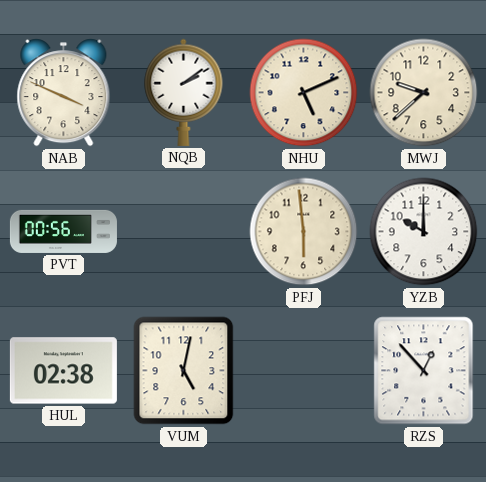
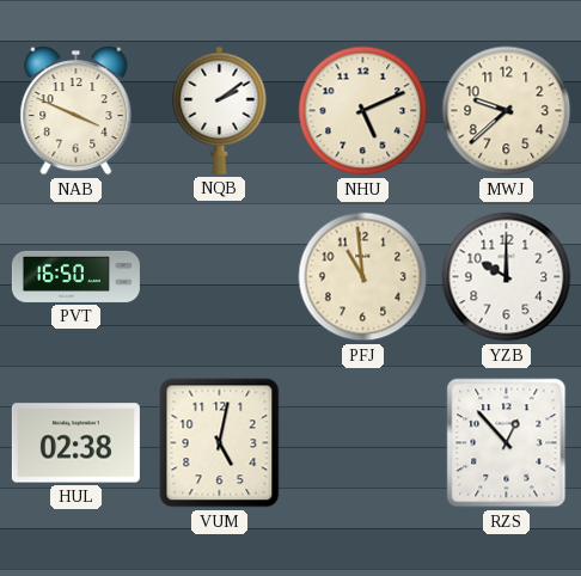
PVT: 00:56 -> 16:50
PFJ: 5:59 -> 10:59
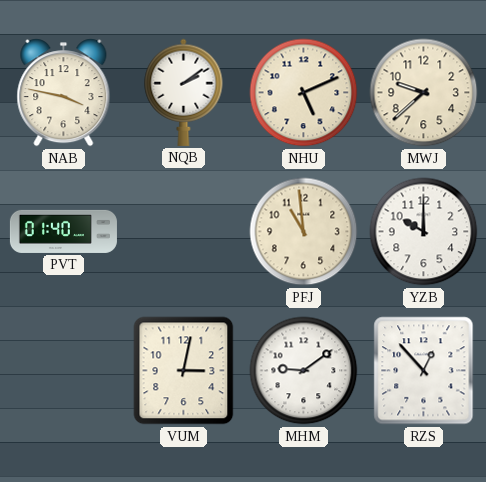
NAB: 3:49 -> 3:47
PVT: 16:50 -> 01:40
HUL: 02:38 -> none
VUM: 5:02 -> 3:02
MHM: none -> 9:09
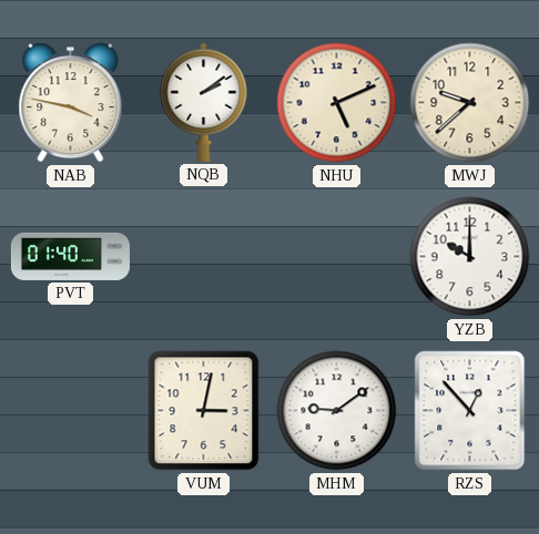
PFJ: 10:59 -> none
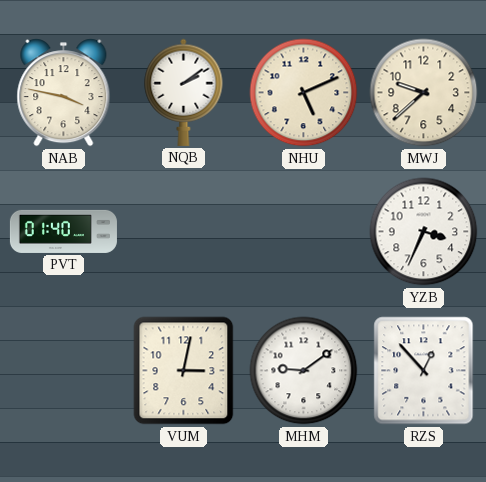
YZB: 10:00 -> 3:34
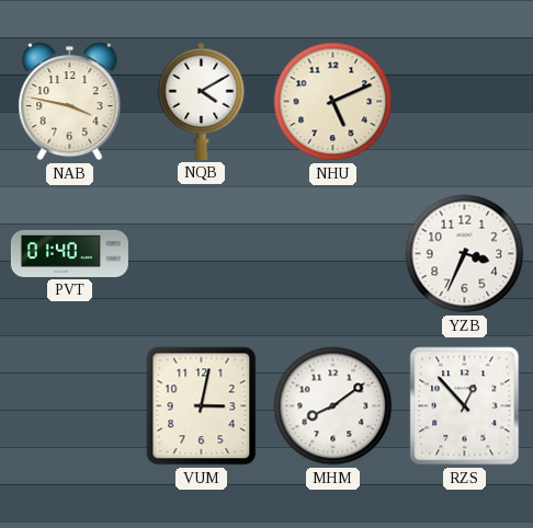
NQB: 2:09 -> 4:10
MWJ: 9:38 -> none
MHM: 9:09 -> 8:09
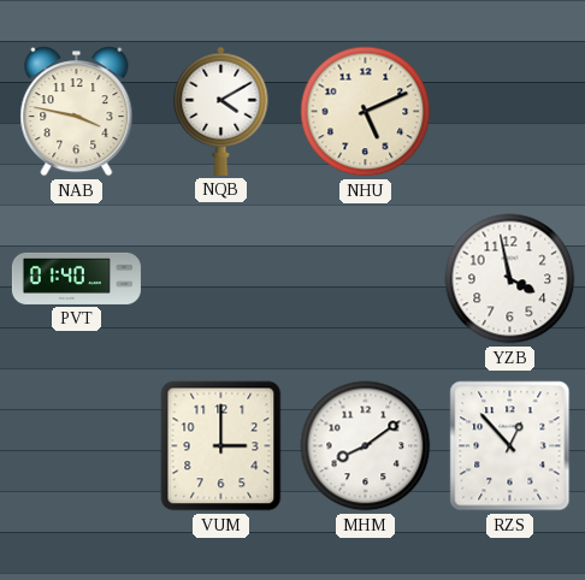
YZB: 3:34 -> 3:58
VUM: 3:02 -> 3:00
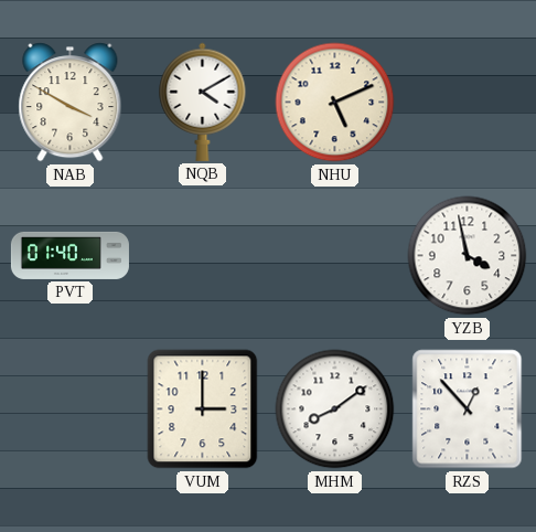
NAB: 3:47 -> 3:50
